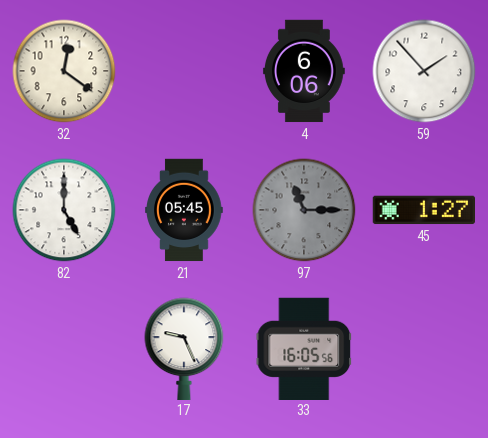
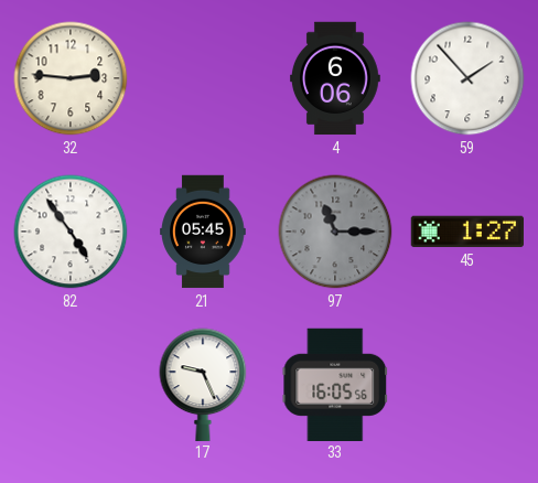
32: 12:21 -> 2:46
82: 5:00 -> 4:54
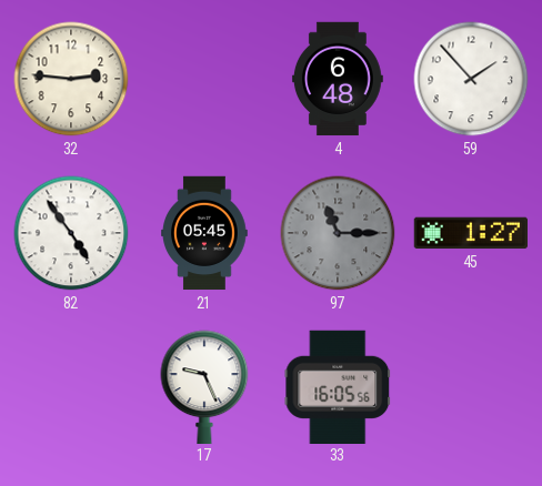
4: 6:06 -> 6:48
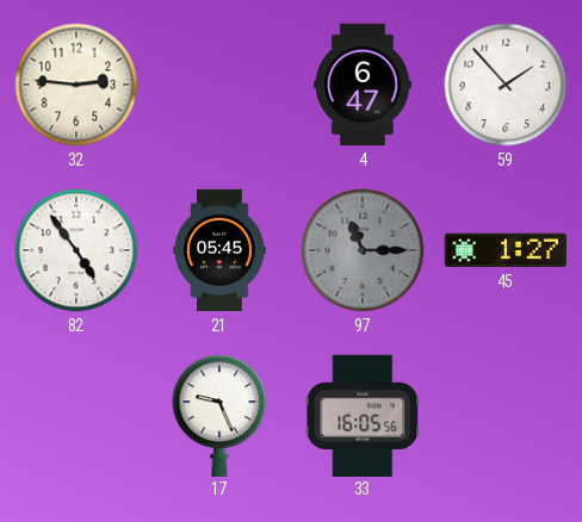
4: 6:48 -> 6:47
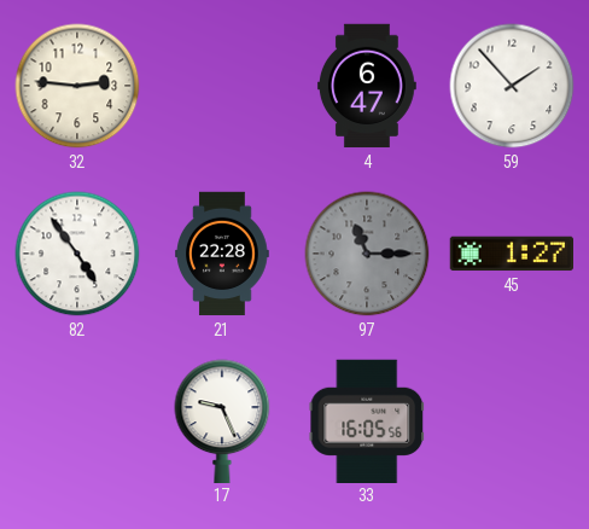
21: 05:45 -> 22:28
